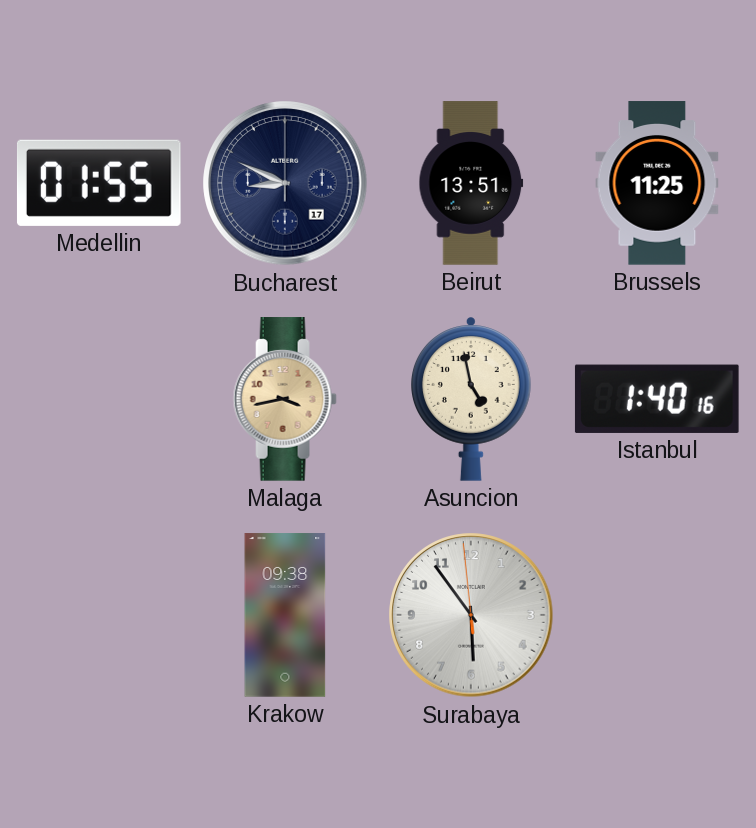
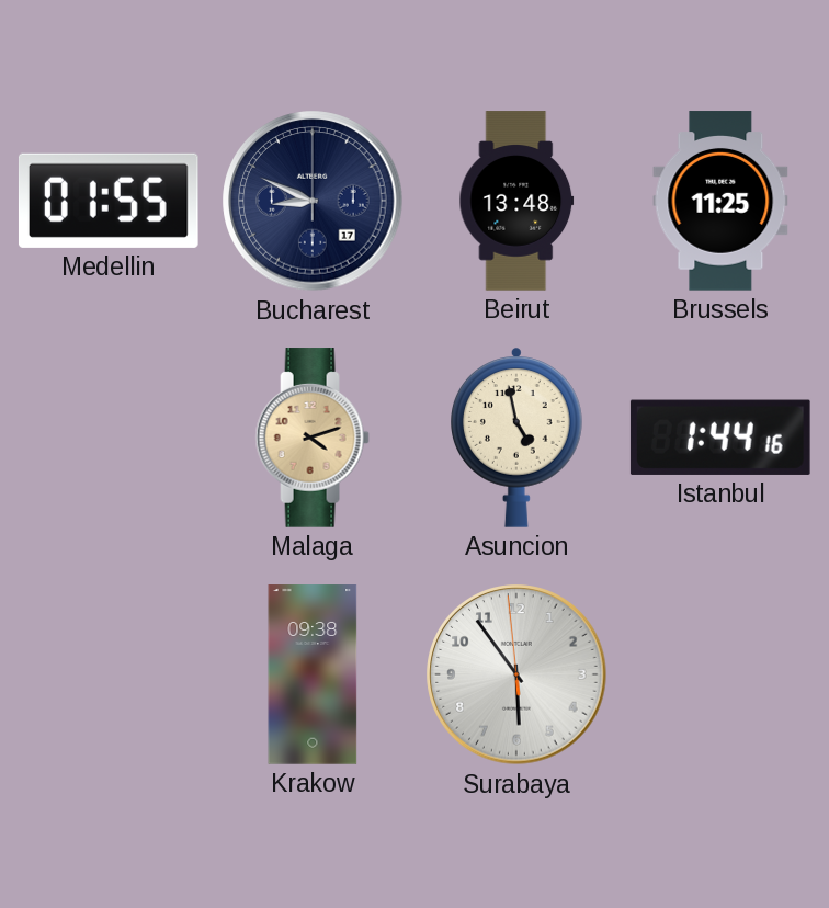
Beirut: 13:51 -> 13:48
Malaga: 3:43 -> 4:12
Istanbul: 1:40 -> 1:44
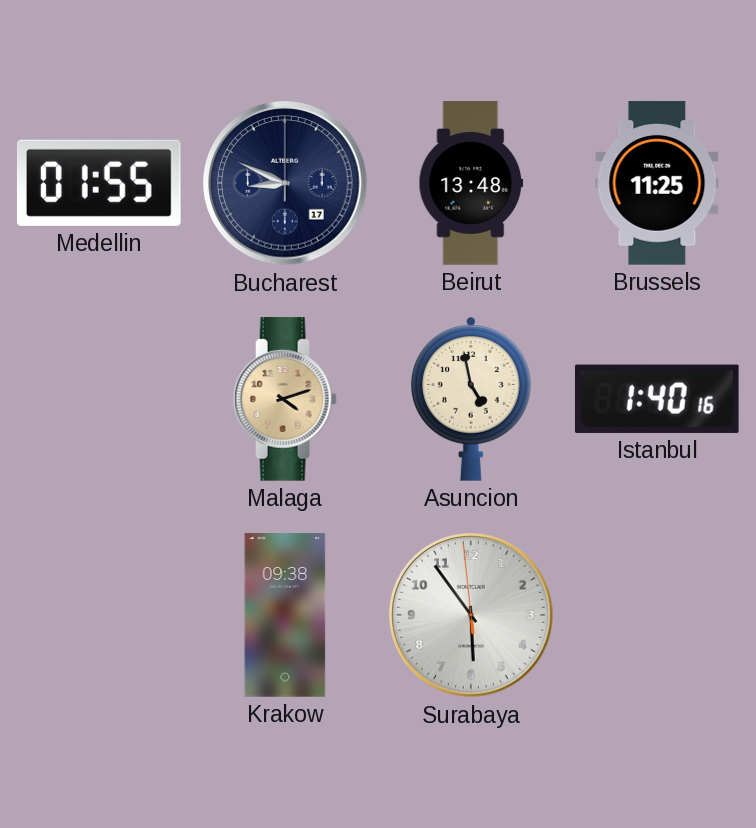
Istanbul: 1:44 -> 1:40
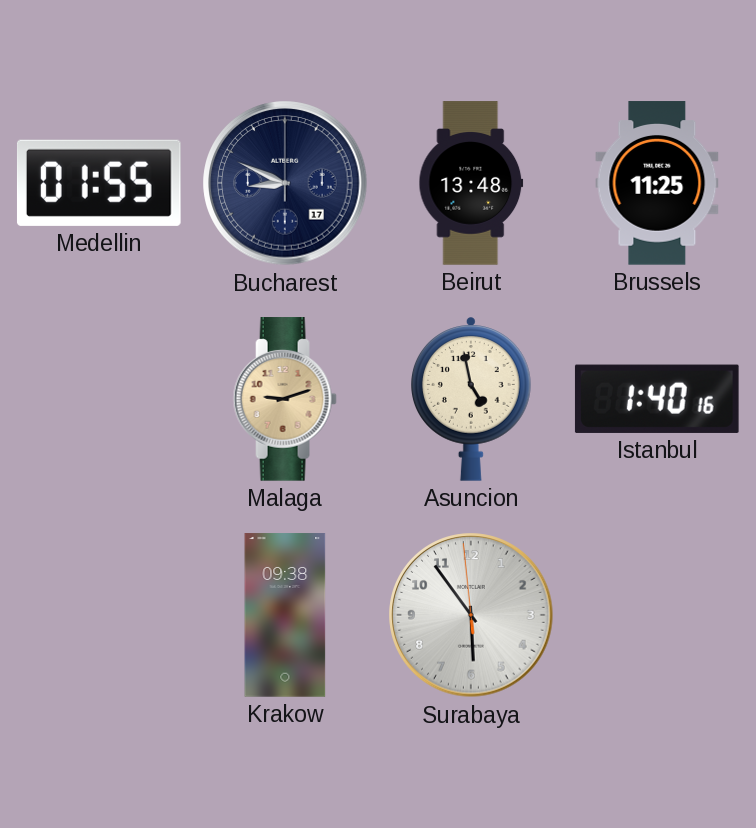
Malaga: 4:12 -> 9:12
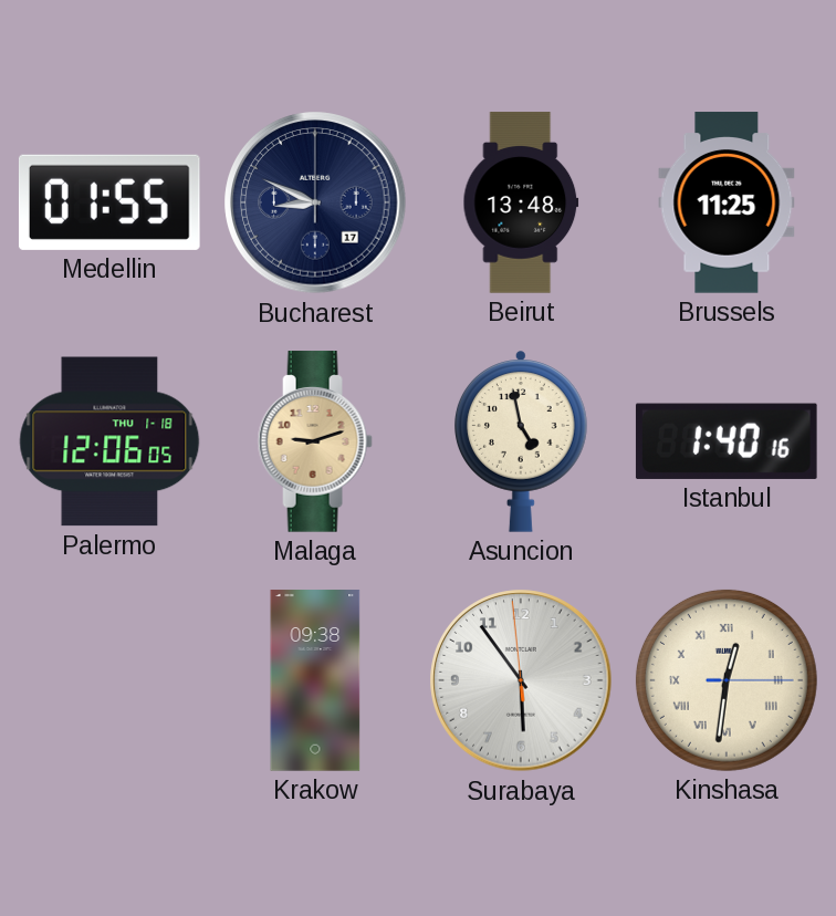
Palermo: none -> 12:06
Kinshasa: none -> 12:31
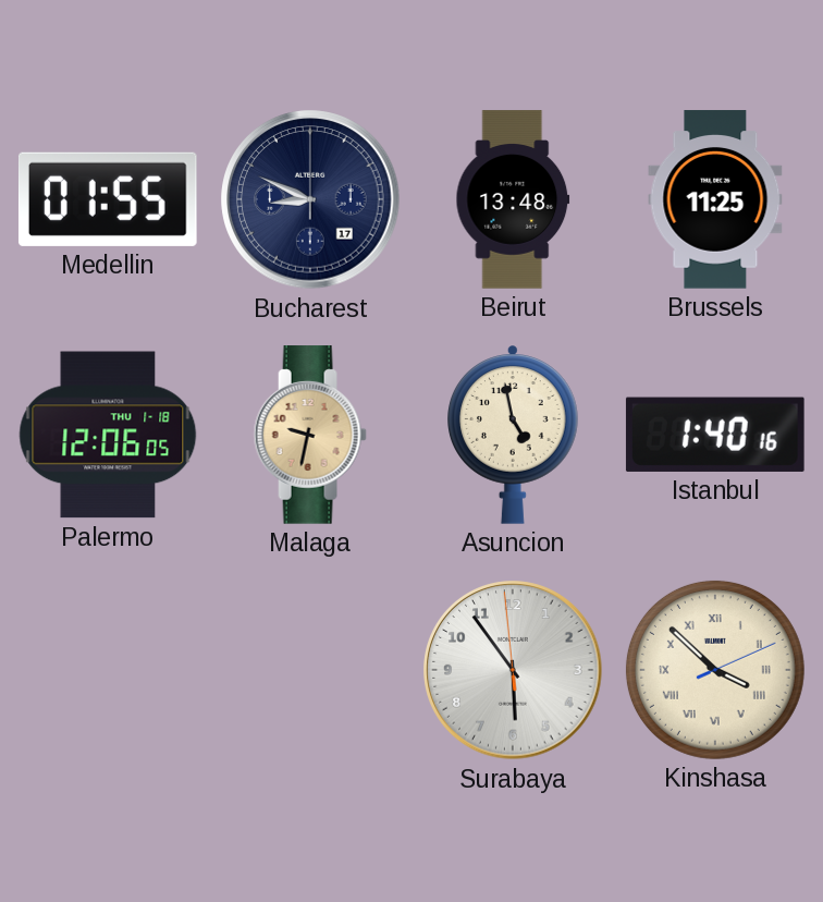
Malaga: 9:12 -> 9:32
Krakow: 09:38 -> none
Kinshasa: 12:31 -> 3:52
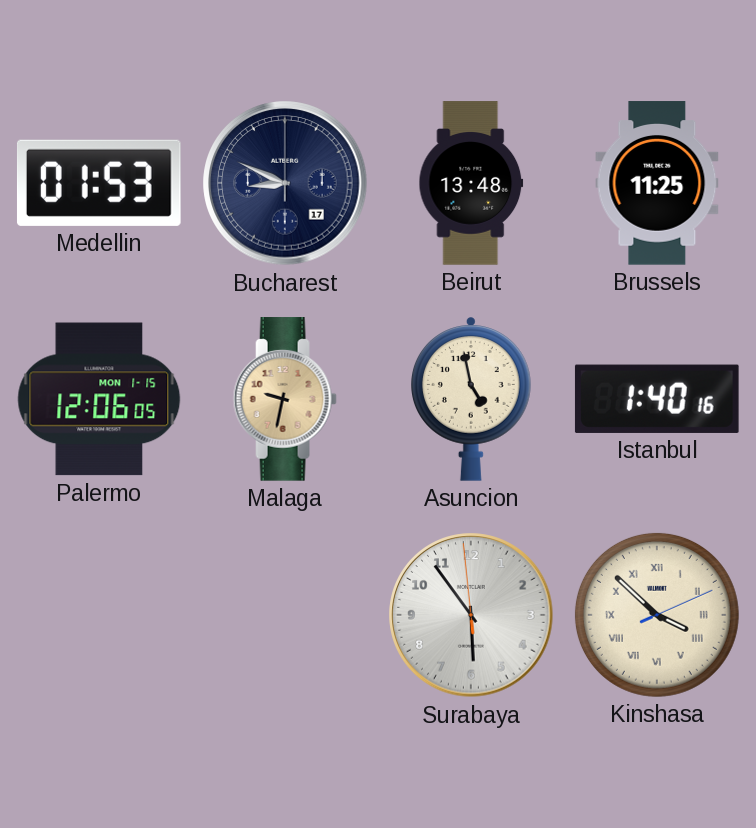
Medellin: 01:55 -> 01:53
Palermo date: THU 1-18 -> MON 1-15
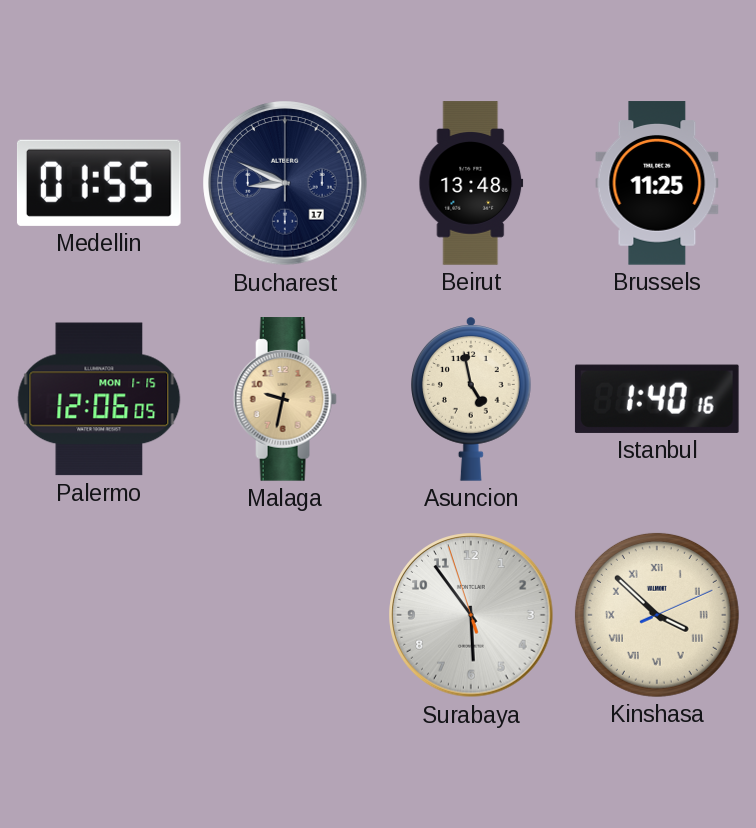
Medellin: 01:53 -> 01:55
Surabaya: 5:53:59 -> 5:53:57
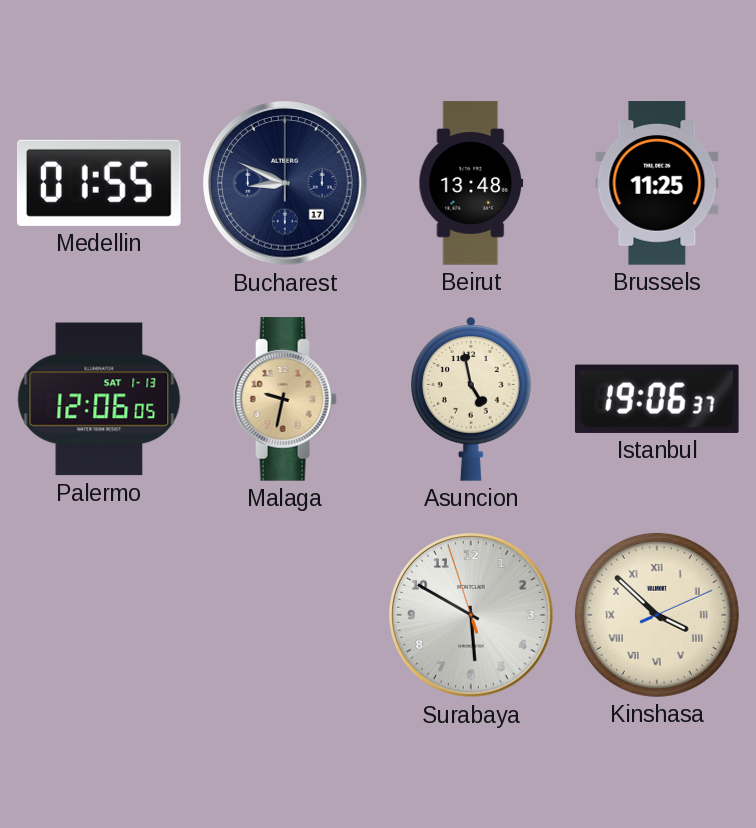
Palermo date: MON 1-15 -> SAT 1-13
Istanbul: 1:40 -> 19:06
Surabaya: 5:53 -> 5:49
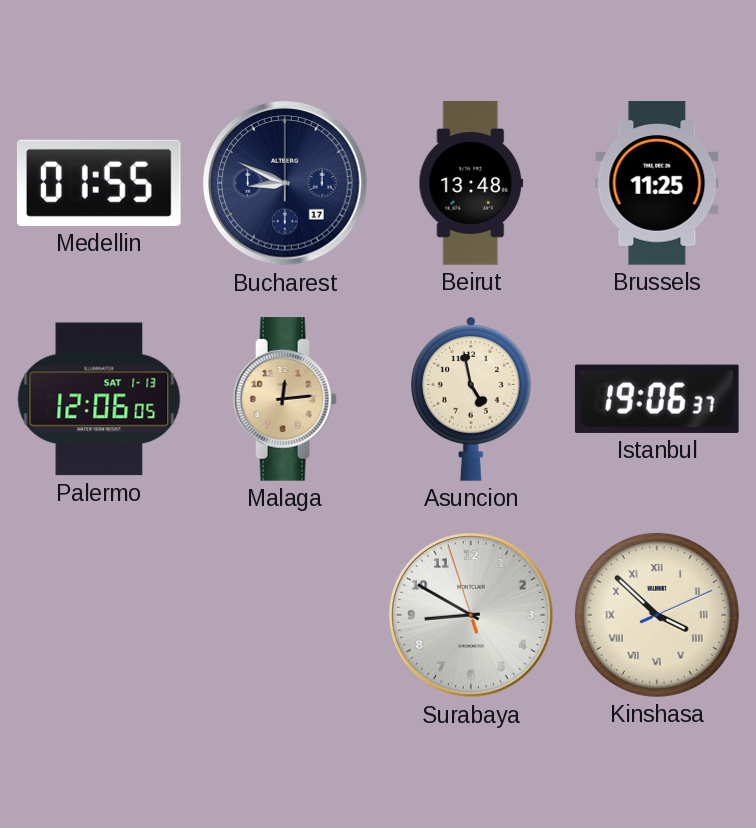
Malaga: 9:32 -> 12:14
Surabaya: 5:49 -> 8:49
